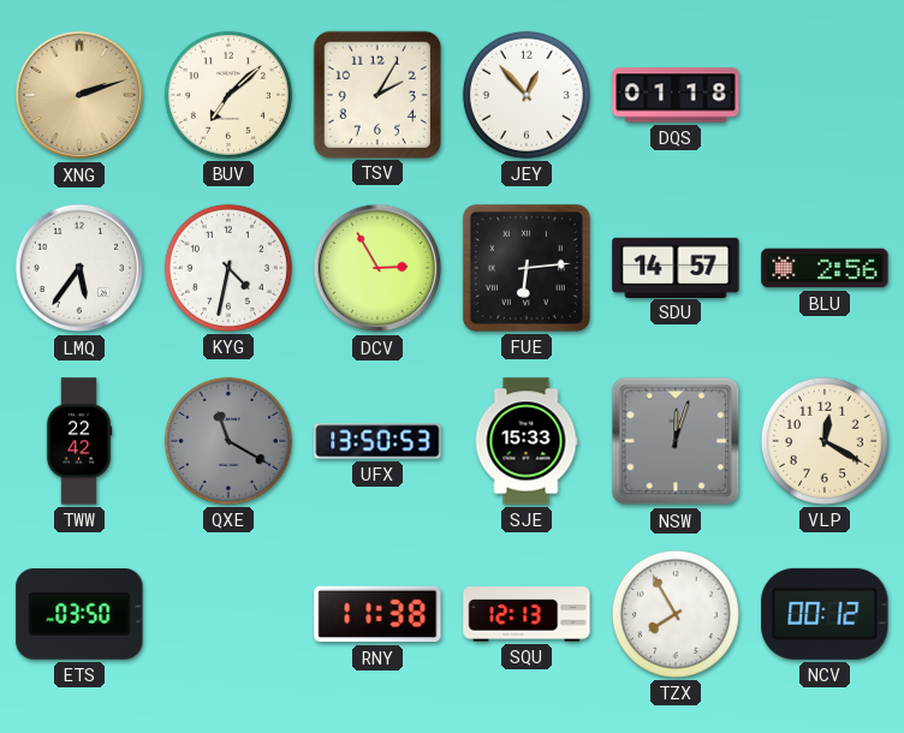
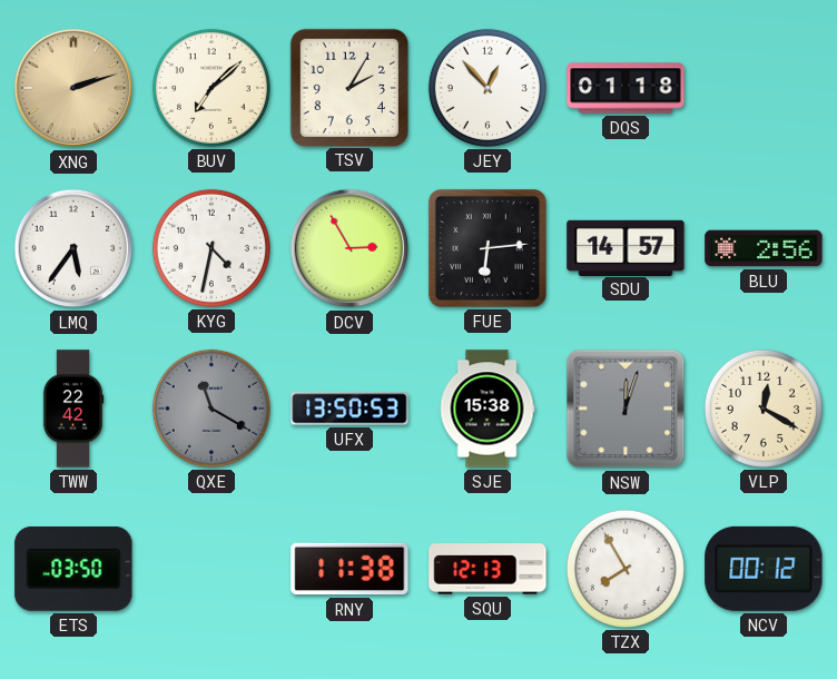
SJE: 15:33 -> 15:38
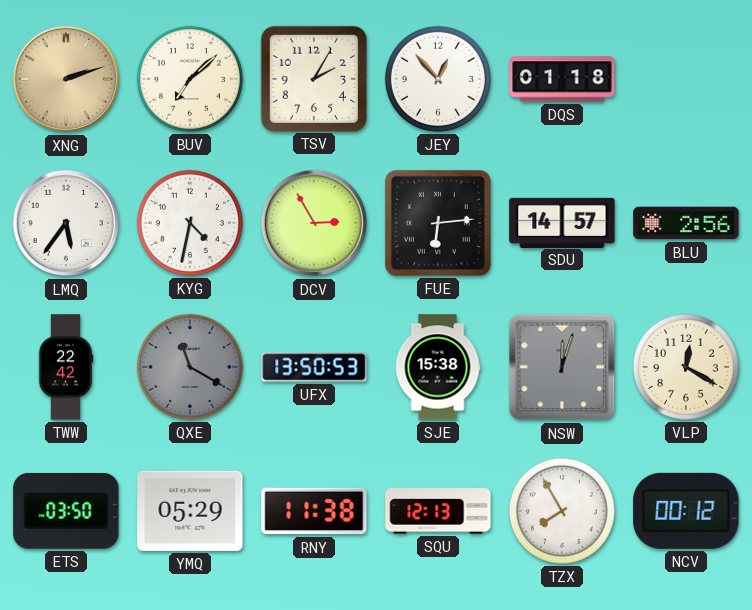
YMQ: none -> 05:29
